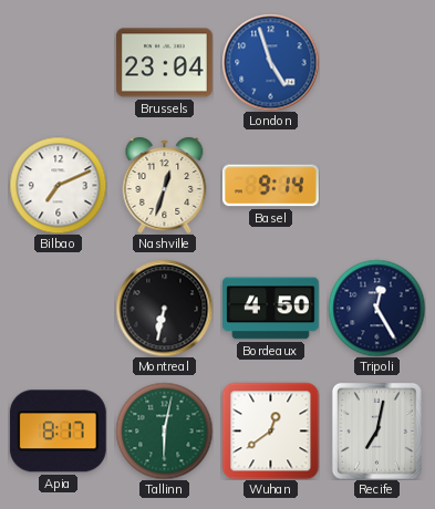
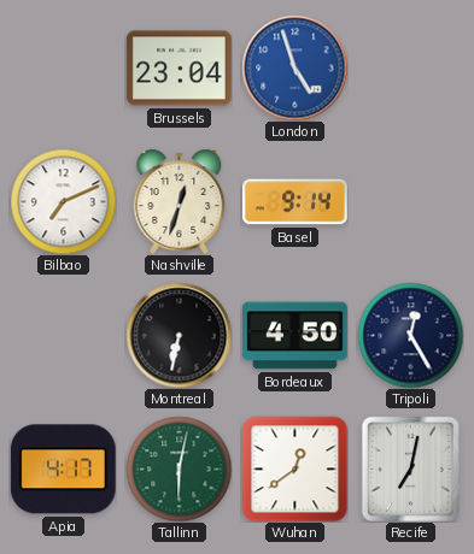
Apia: 8:17 -> 4:17
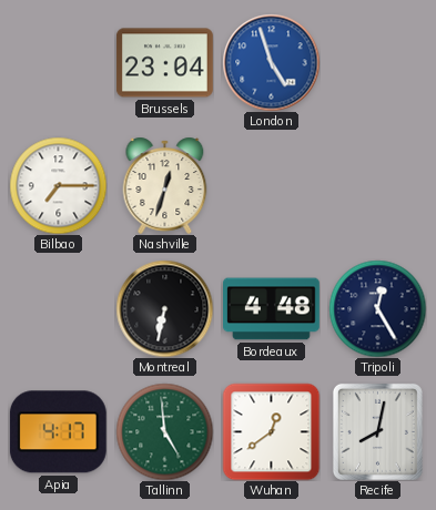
Bilbao: 7:11 -> 7:15
Basel: 9:14 -> none
Bordeaux: 4:50 -> 4:48
Tallinn: 6:02 -> 4:59
Recife: 7:02 -> 8:02
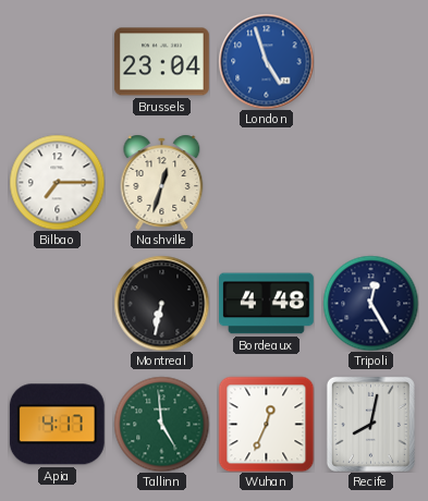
Wuhan: 12:39 -> 12:34
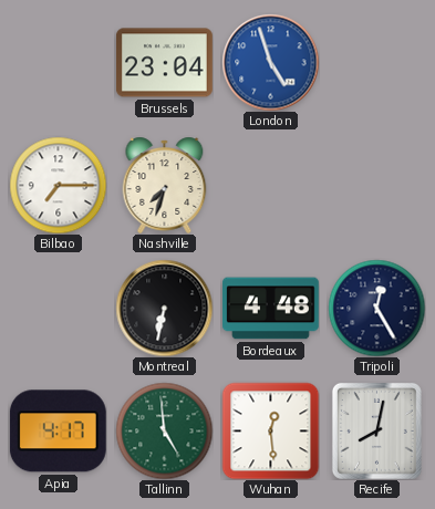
Nashville: 12:33 -> 7:33
Wuhan: 12:34 -> 12:29
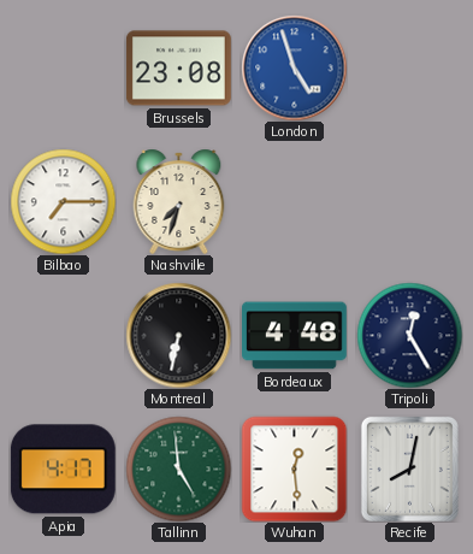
Brussels: 23:04 -> 23:08
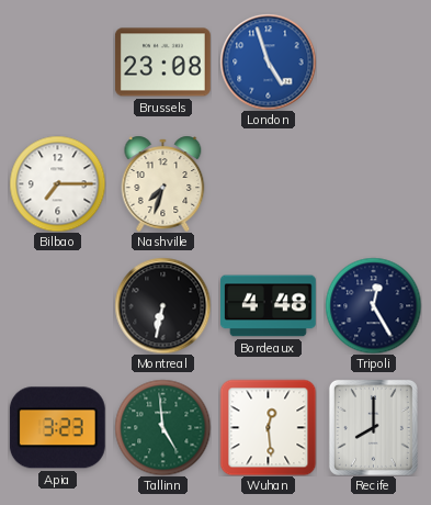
Apia: 4:17 -> 3:23
Recife: 8:02 -> 8:00
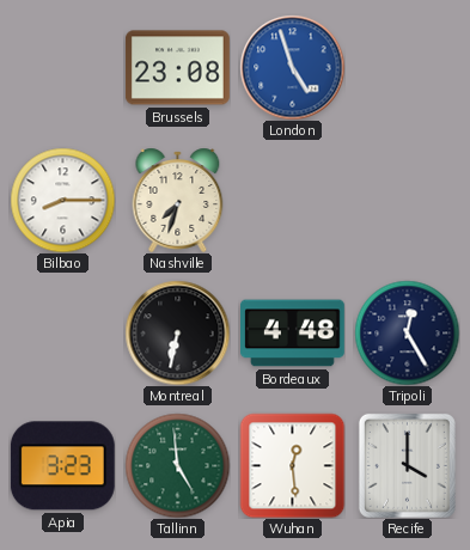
Bilbao: 7:15 -> 8:15
Recife: 8:00 -> 4:00
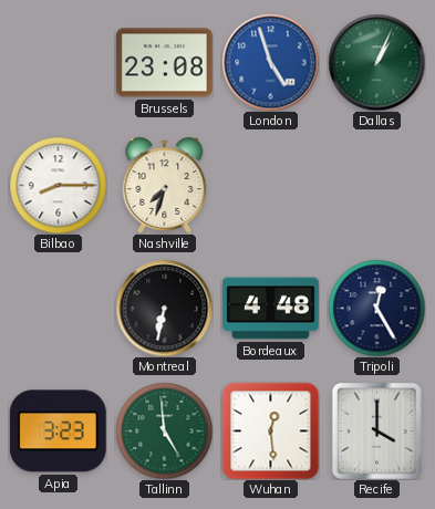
Dallas: none -> 1:04
